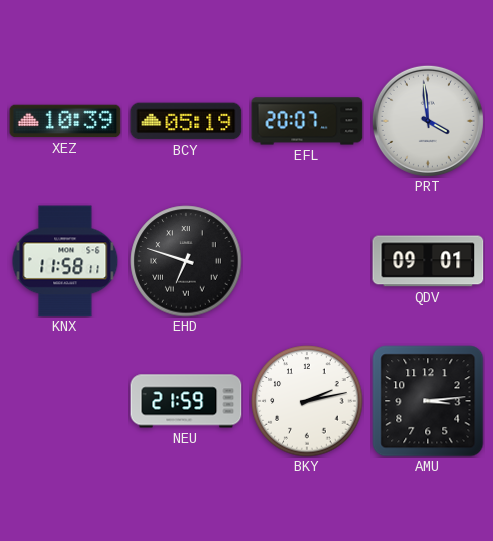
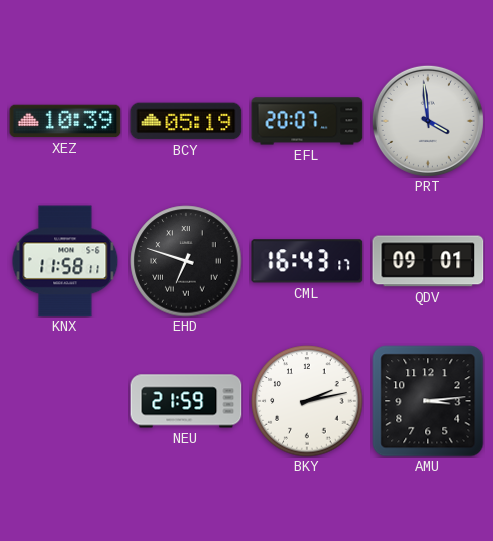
CML: none -> 16:43
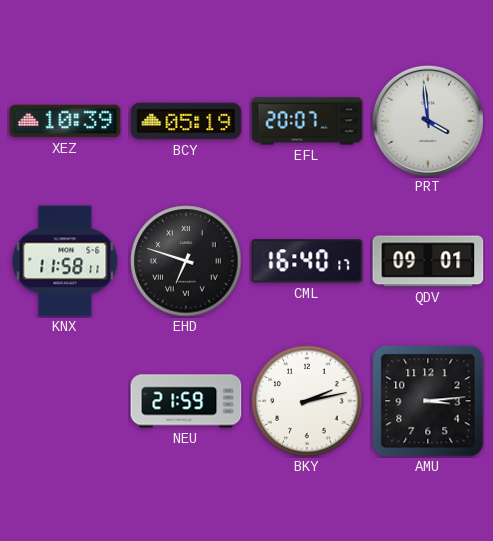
CML: 16:43 -> 16:40
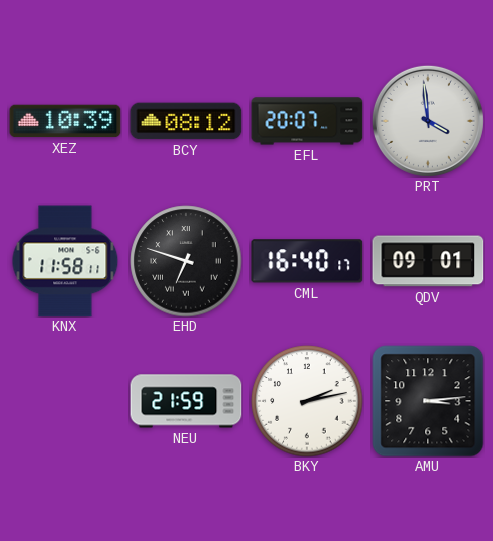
BCY: 05:19 -> 08:12
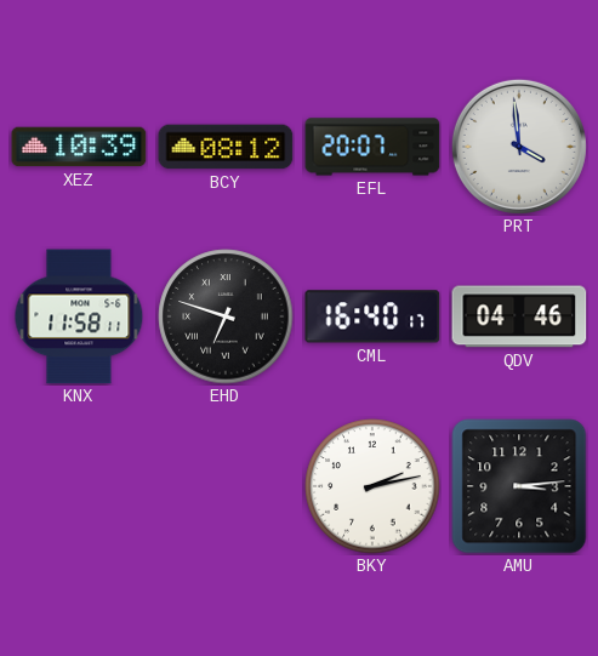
QDV: 09:01 -> 04:46
NEU: 21:59 -> none
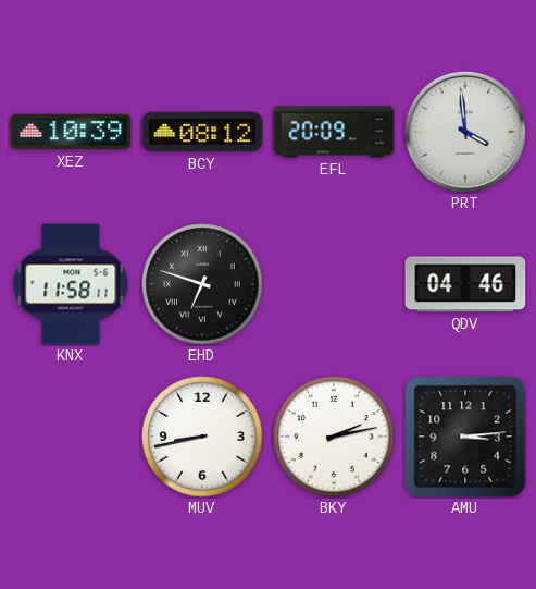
EFL: 20:07 -> 20:09
CML: 16:40 -> none
MUV: none -> 8:43
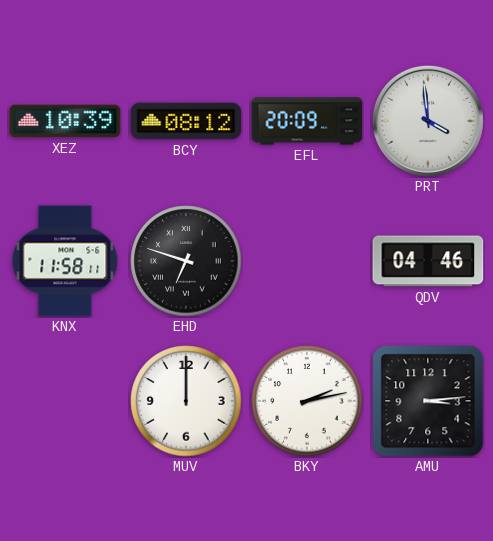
MUV: 8:43 -> 12:00
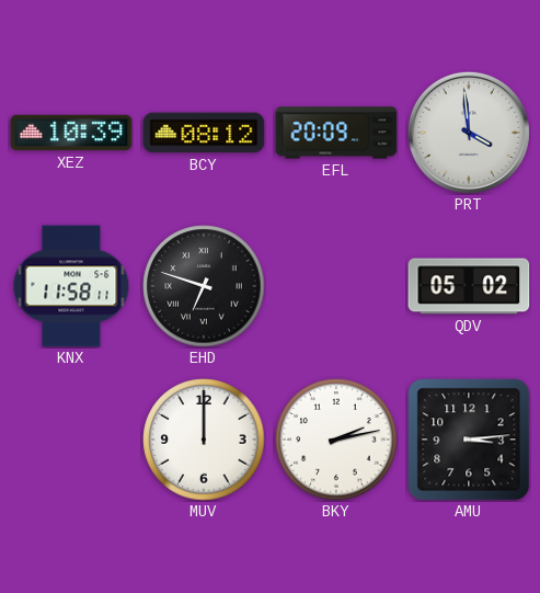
QDV: 04:46 -> 05:02
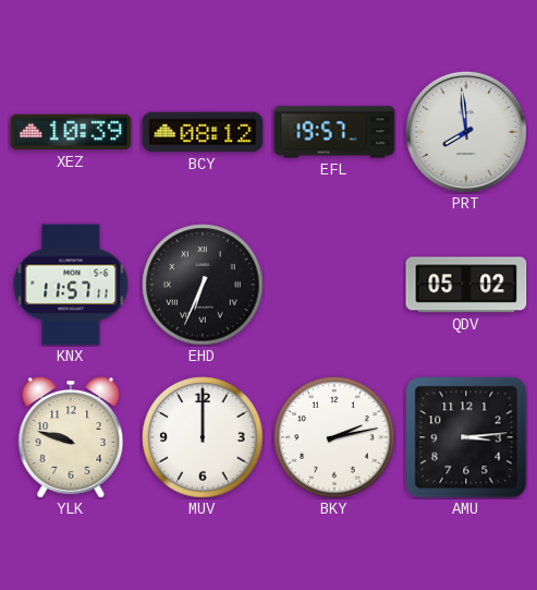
EFL: 20:09 -> 19:57
PRT: 3:59 -> 7:59
KNX: 11:58 -> 11:57
EHD: 6:48 -> 6:34
YLK: none -> 9:48
